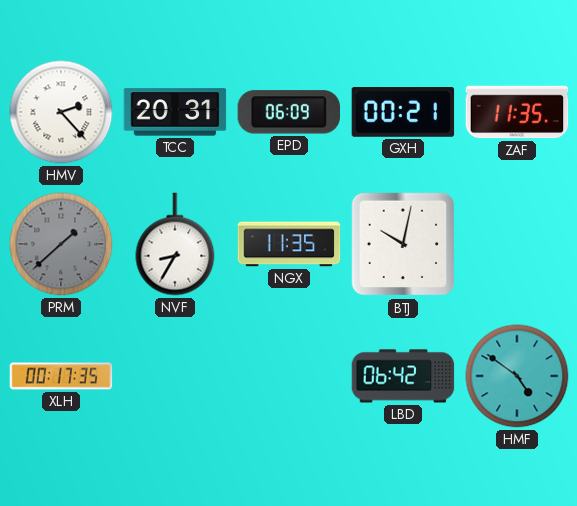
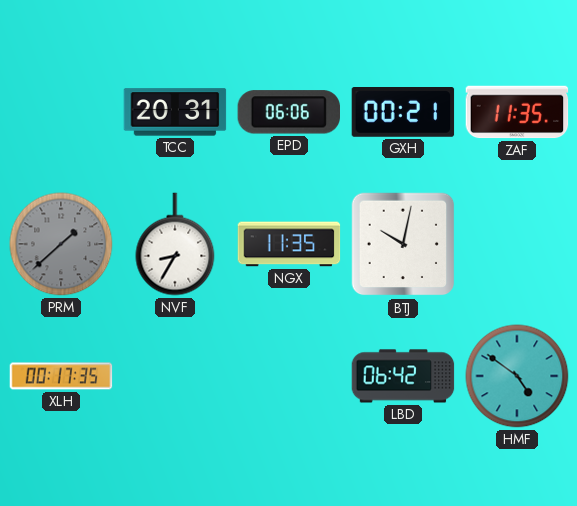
HMV: 2:23 -> none
EPD: 06:09 -> 06:06
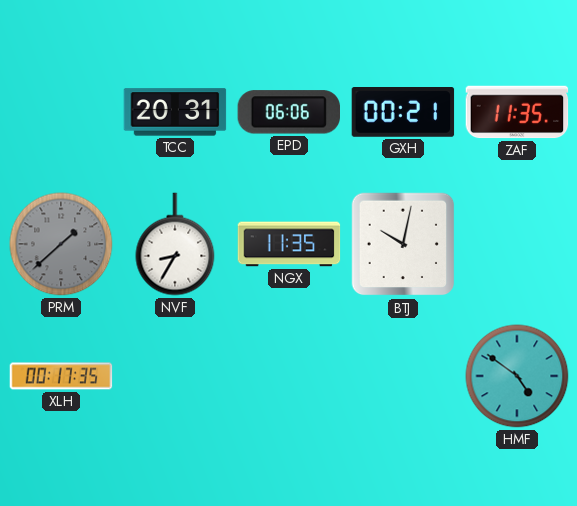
LBD: 06:42 -> none
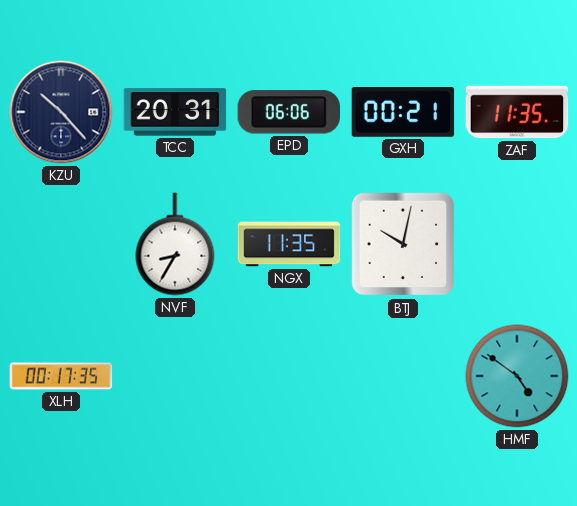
KZU: none -> 10:23
PRM: 1:38 -> none
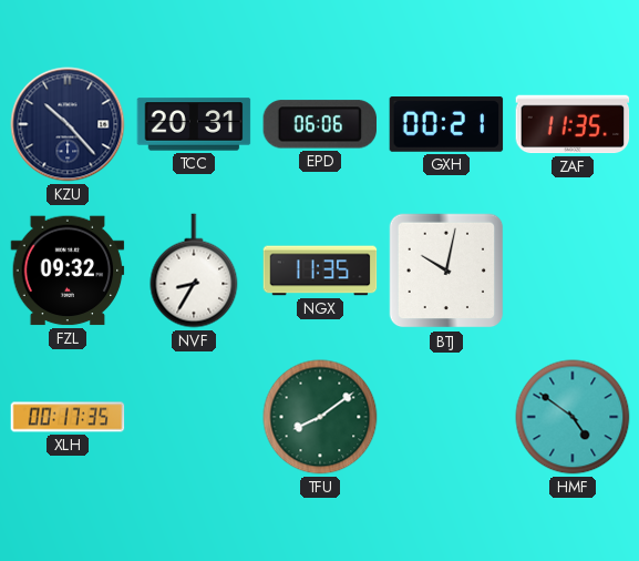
FZL: none -> 09:32
TFU: none -> 8:09
